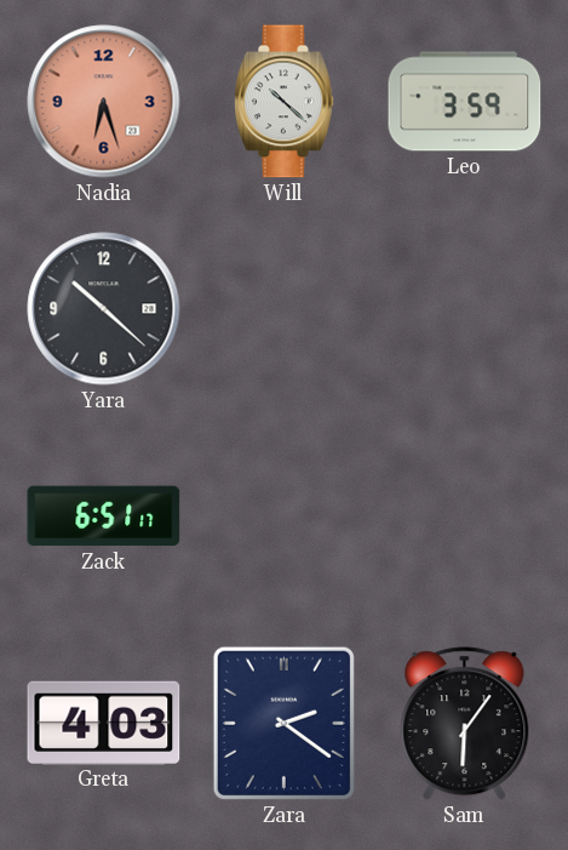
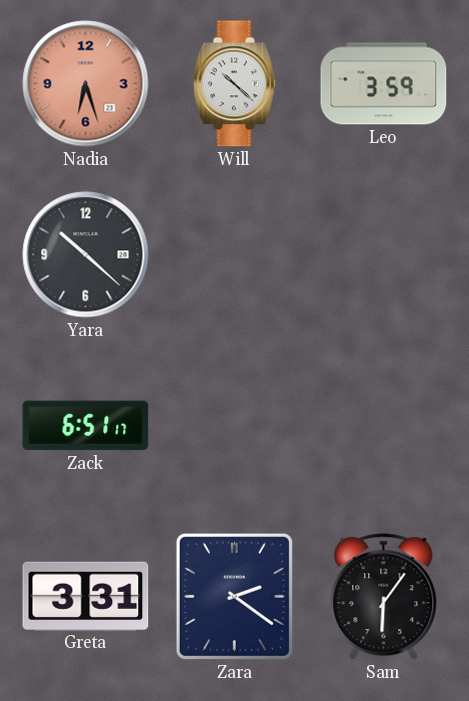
Greta: 4:03 -> 3:31
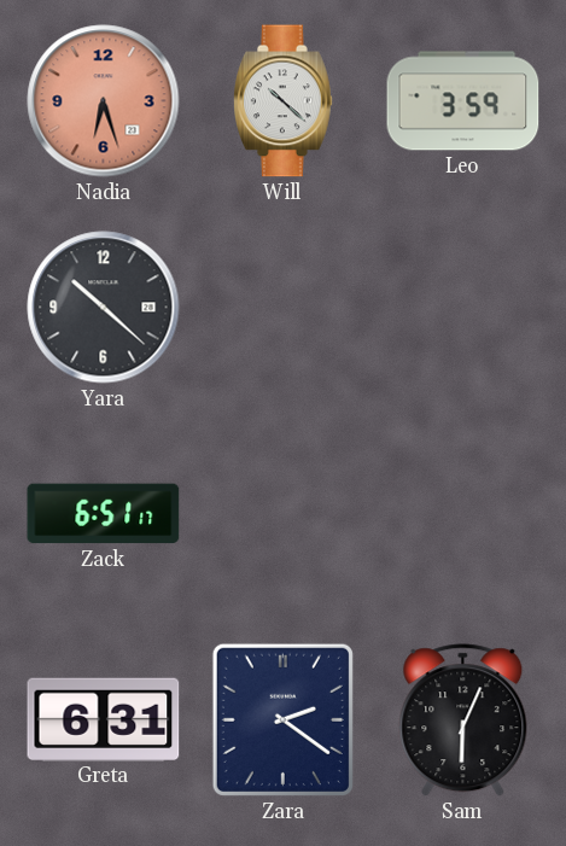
Greta: 3:31 -> 6:31
Sam: 6:06 -> 6:04
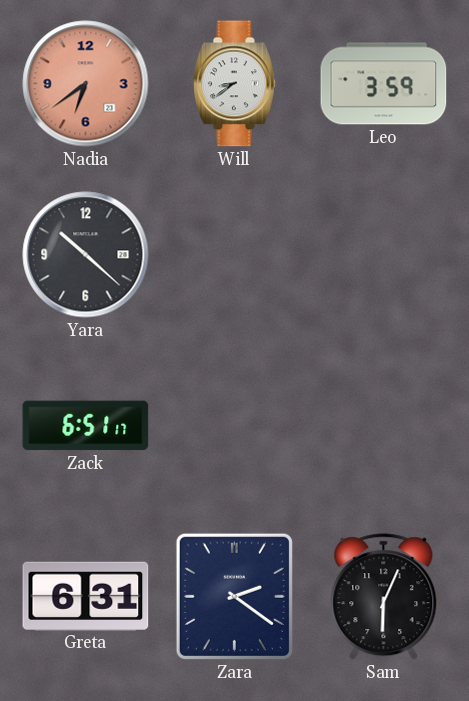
Nadia: 6:27 -> 6:39
Will: 10:22 -> 8:39
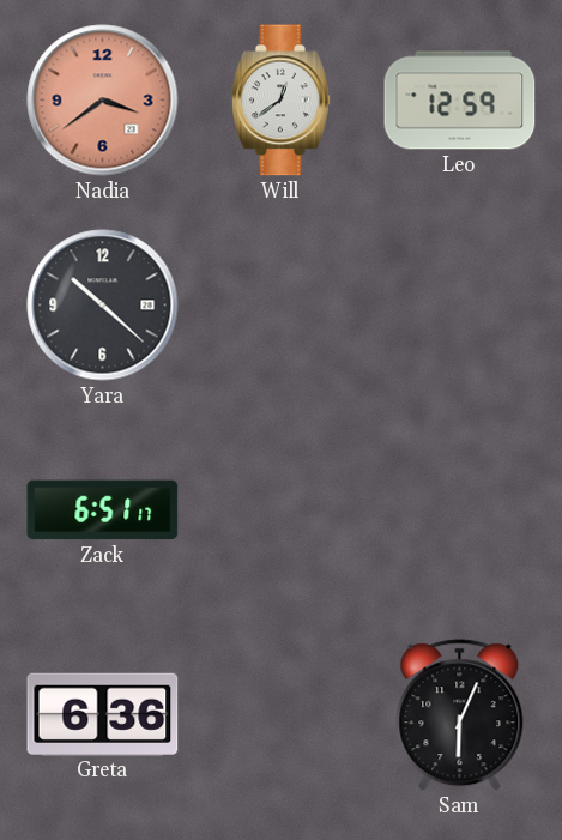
Nadia: 6:39 -> 3:39
Will: 8:39 -> 12:39
Leo: 3:59 -> 12:59
Greta: 6:31 -> 6:36
Zara: 2:21 -> none
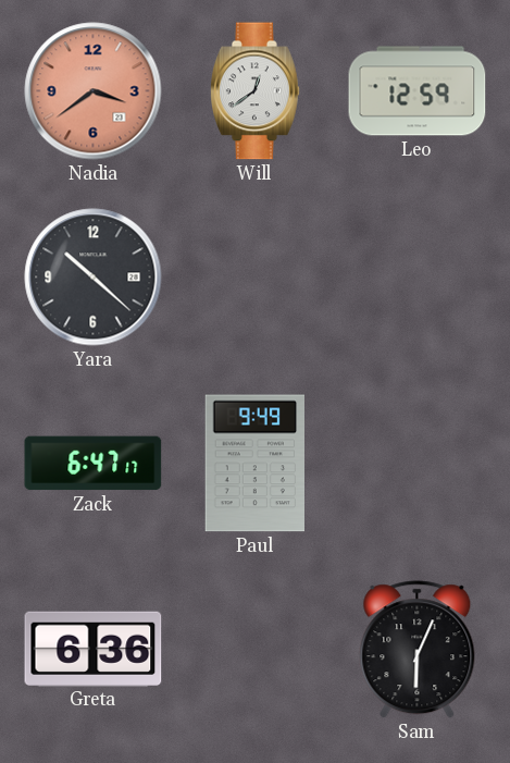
Zack: 6:51 -> 6:47
Paul: none -> 9:49
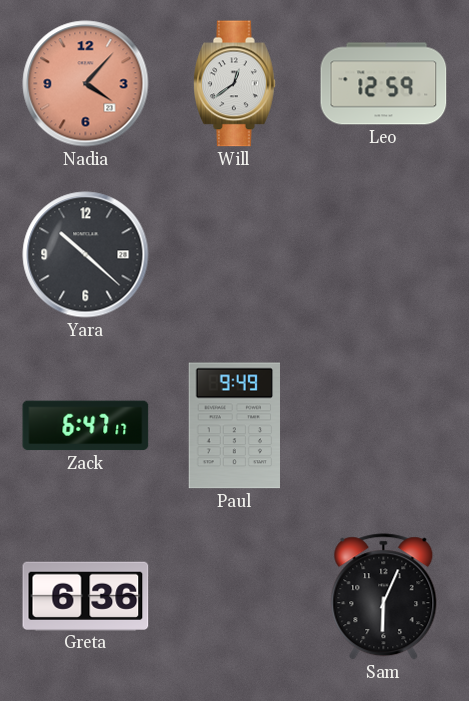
Nadia: 3:39 -> 4:07
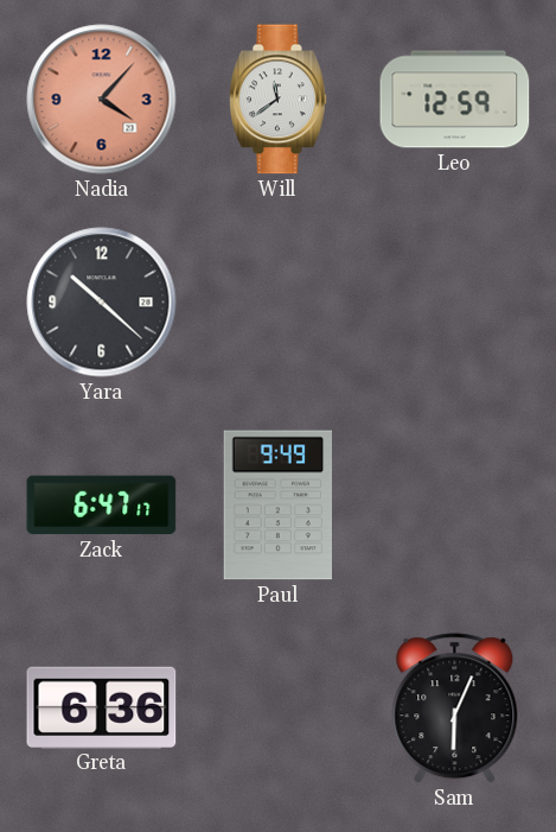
Will: 12:39 -> 11:39
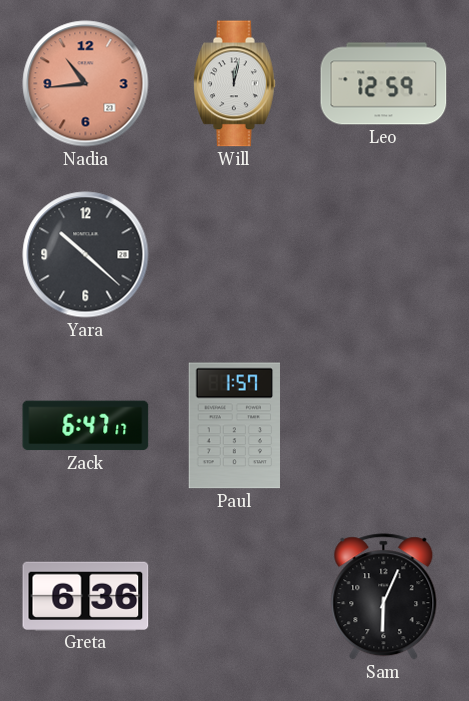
Nadia: 4:07 -> 10:44
Will: 11:39 -> 12:02
Paul: 9:49 -> 1:57
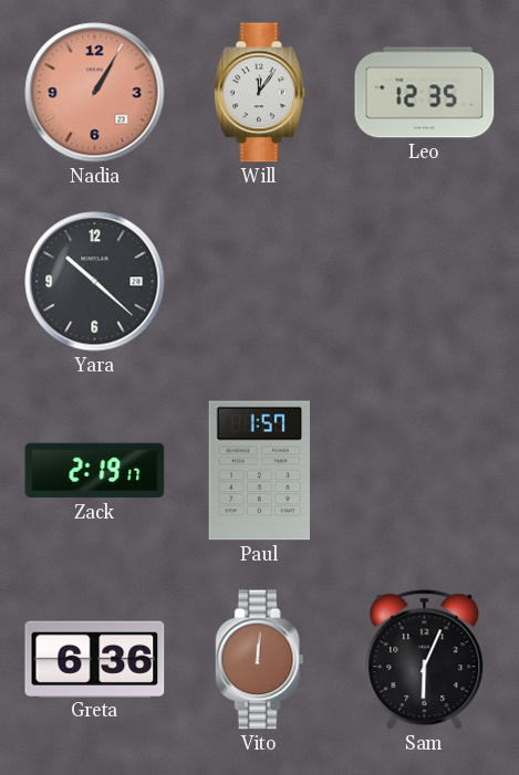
Nadia: 10:44 -> 1:05
Will: 12:02 -> 12:06
Leo: 12:59 -> 12:35
Zack: 6:47 -> 2:19
Vito: none -> 12:01
